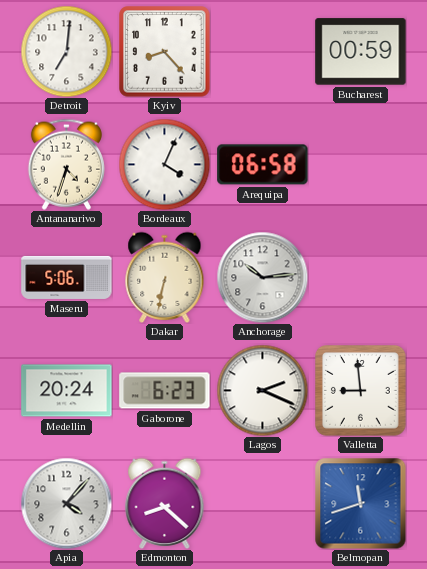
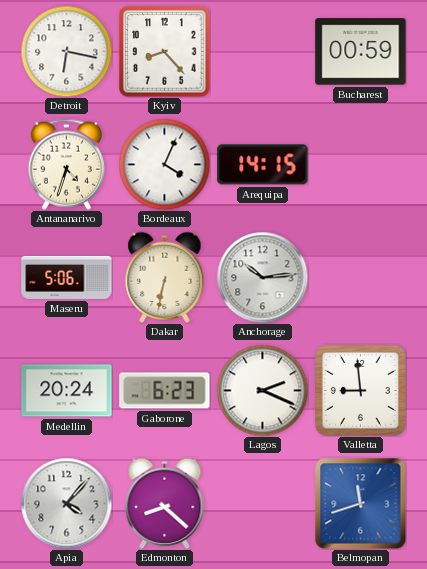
Detroit: 7:01 -> 6:17
Arequipa: 06:58 -> 14:15
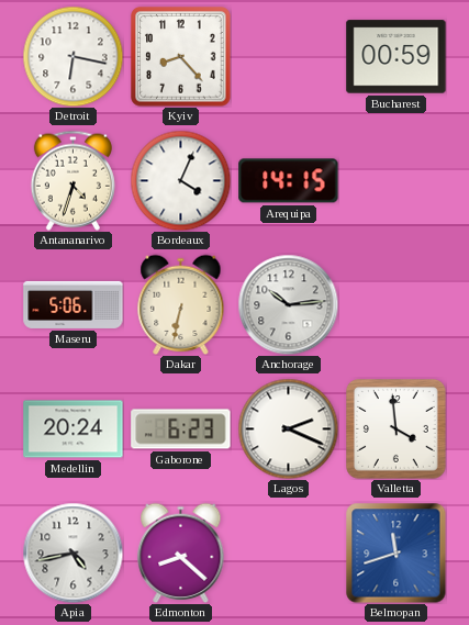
Valletta: 8:59 -> 3:59
Apia: 4:07 -> 4:43
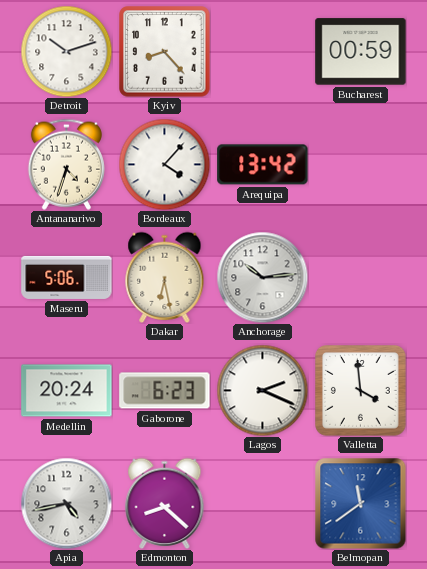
Detroit: 6:17 -> 10:12
Bordeaux: 4:04 -> 4:07
Arequipa: 14:15 -> 13:42
Dakar: 6:32 -> 6:28
Belmopan: 11:42 -> 11:39
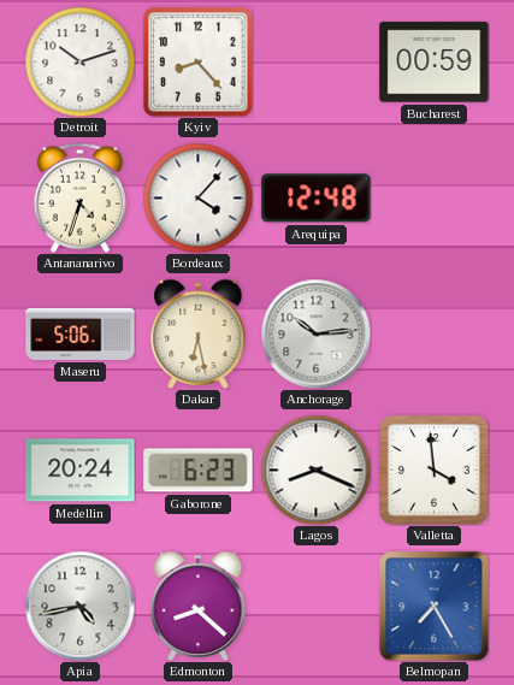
Arequipa: 13:42 -> 12:48
Lagos: 2:19 -> 8:19
Belmopan: 11:39 -> 7:25
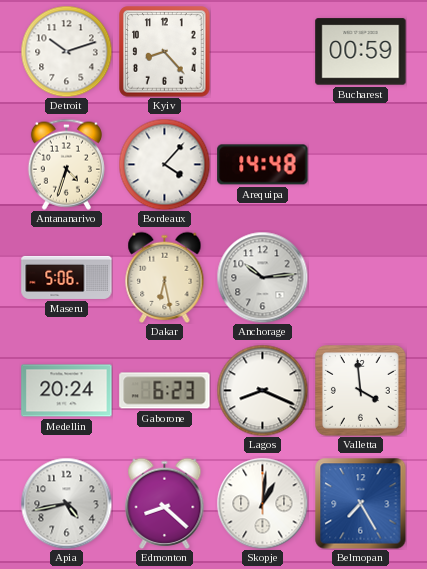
Arequipa: 12:48 -> 14:48
Skopje: none -> 1:01
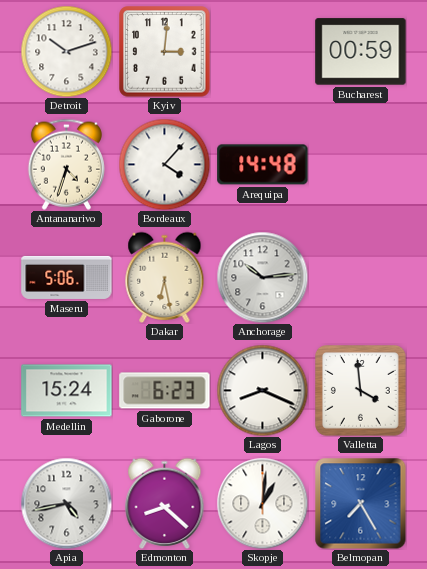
Kyiv: 8:23 -> 3:01
Medellin: 20:24 -> 15:24
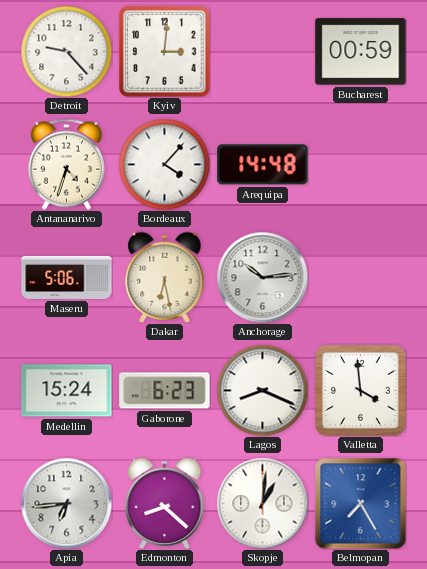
Detroit: 10:12 -> 9:23
Apia: 4:43 -> 6:44
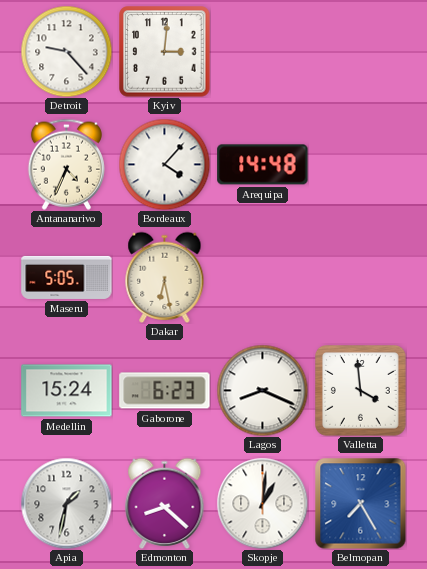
Bucharest: 00:59 -> none
Antananarivo: 4:33 -> 4:34
Maseru: 5:06 -> 5:05
Anchorage: 10:14 -> none
Apia: 6:44 -> 1:32
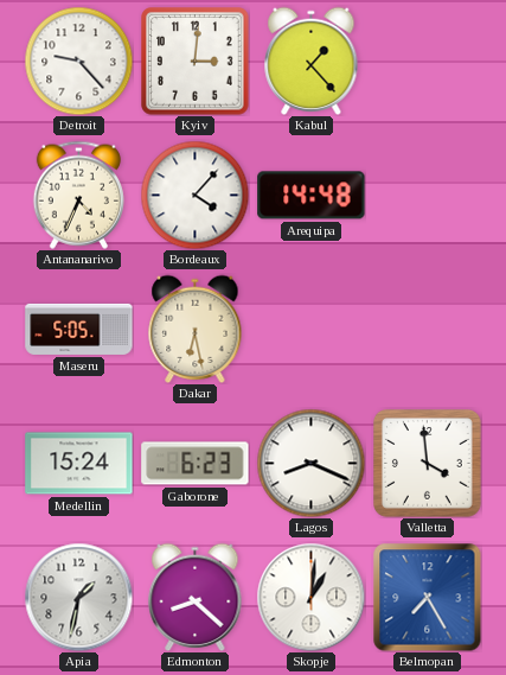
Kabul: none -> 1:23
